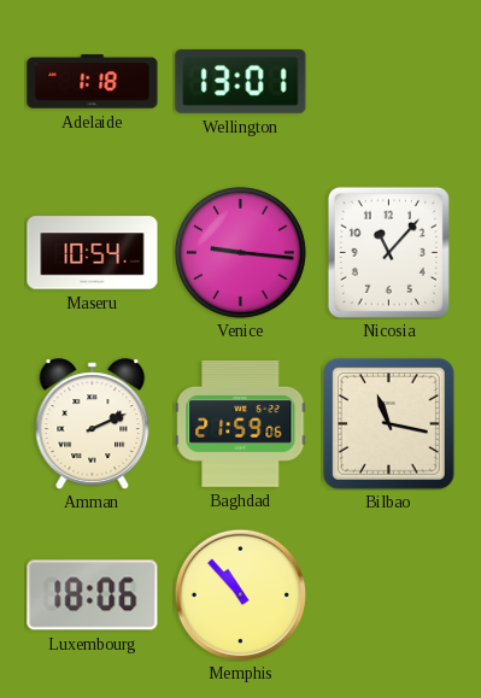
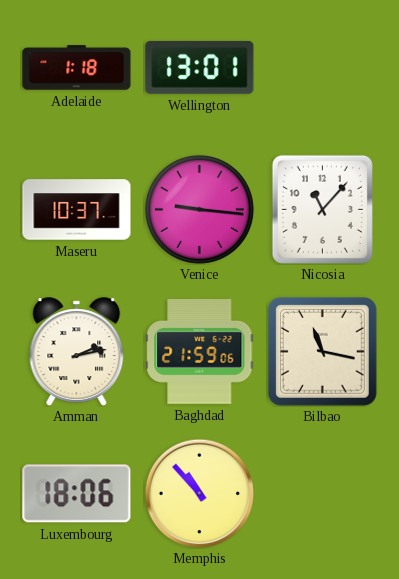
Maseru: 10:54 -> 10:37
Amman: 2:11 -> 2:13
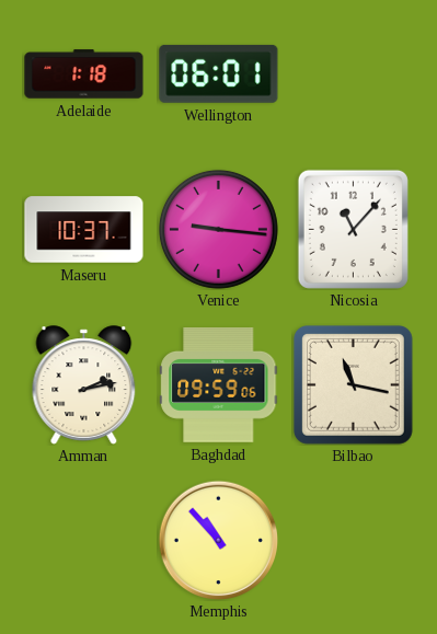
Wellington: 13:01 -> 06:01
Baghdad: 21:59 -> 09:59
Luxembourg: 18:06 -> none
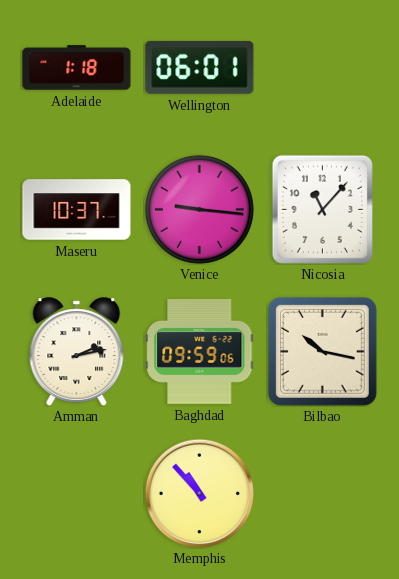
Bilbao: 11:17 -> 10:17
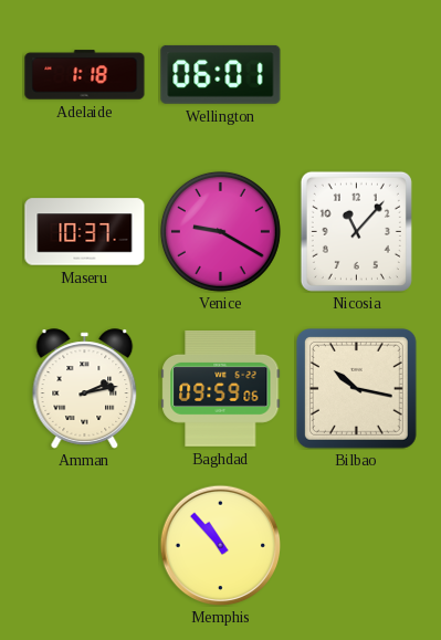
Venice: 9:16 -> 9:20
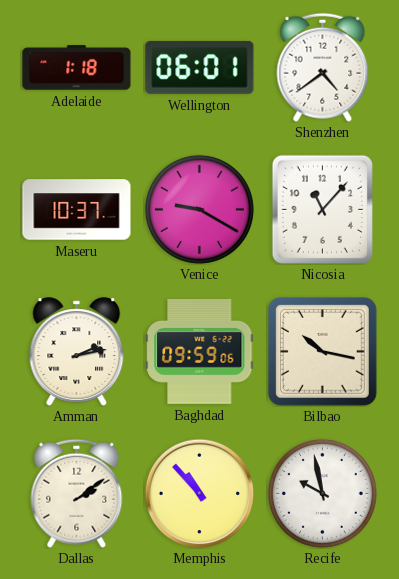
Shenzhen: none -> 4:39
Dallas: none -> 2:09
Recife: none -> 9:58
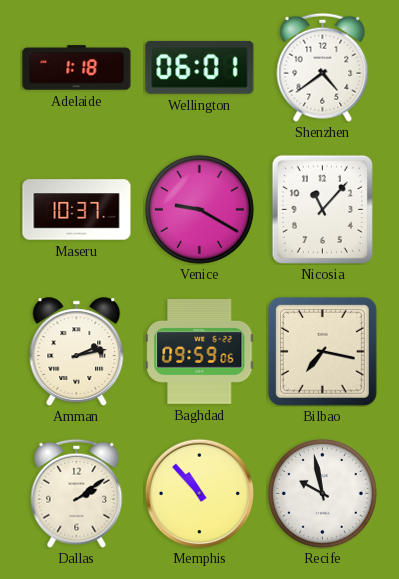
Bilbao: 10:17 -> 7:17
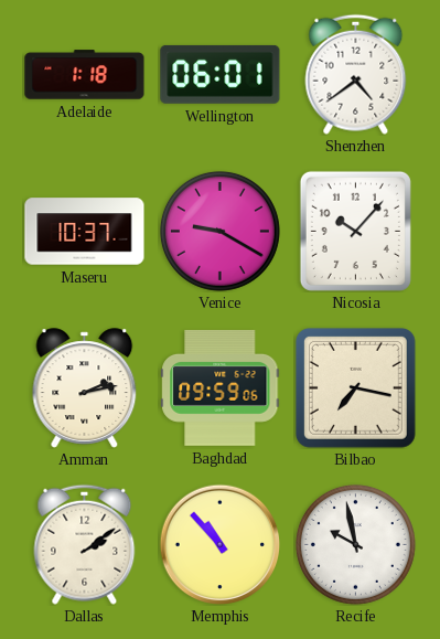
Nicosia: 11:07 -> 10:07
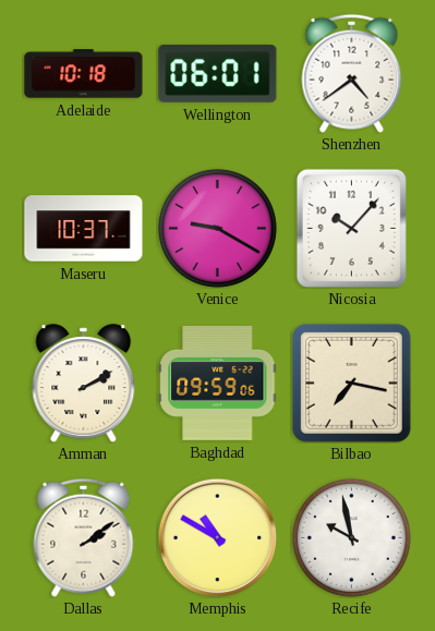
Adelaide: 1:18 -> 10:18
Amman: 2:13 -> 2:10
Memphis: 10:53 -> 10:50
